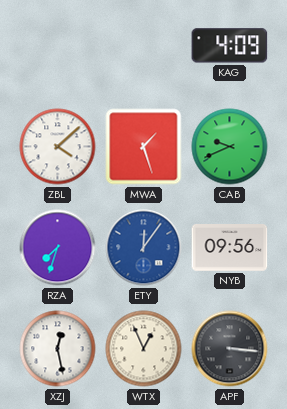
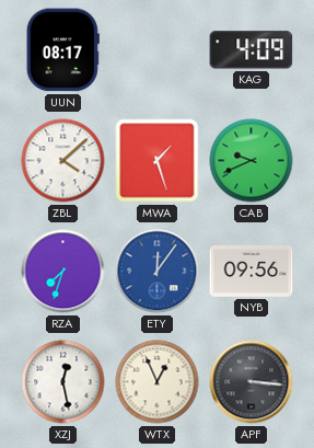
UUN: none -> 08:17
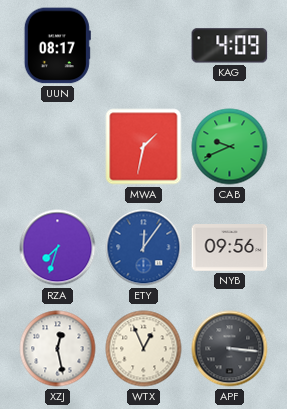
ZBL: 4:08 -> none
MWA: 1:27 -> 1:32
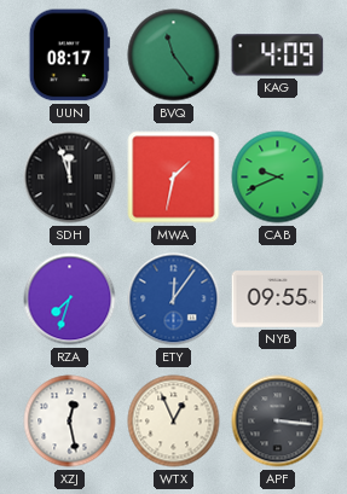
BVQ: none -> 11:24
SDH: none -> 11:57
NYB: 09:56 -> 09:55
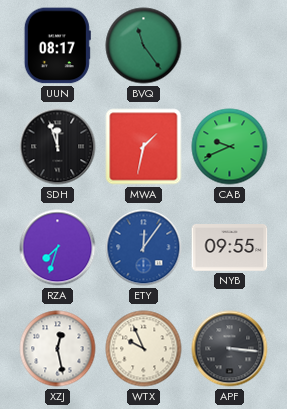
KAG: 4:09 -> none
WTX: 12:56 -> 9:56
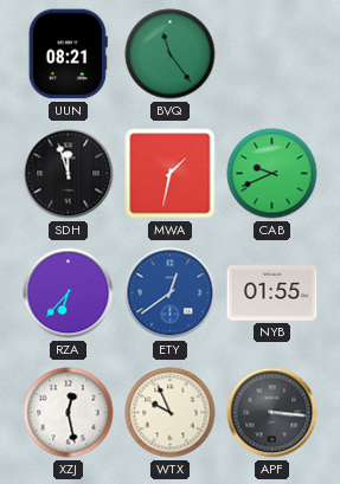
UUN: 08:17 -> 08:21
RZA: 7:33 -> 6:37
ETY: 12:06 -> 12:39
NYB: 09:55 -> 01:55
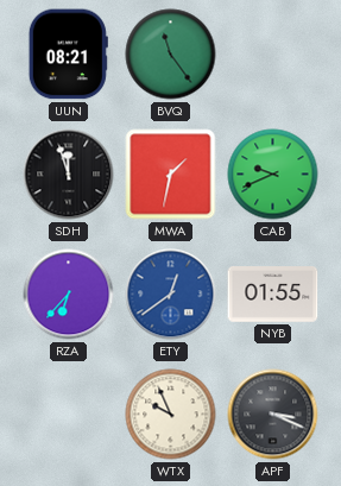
XZJ: 12:28 -> none
APF: 3:16 -> 3:19
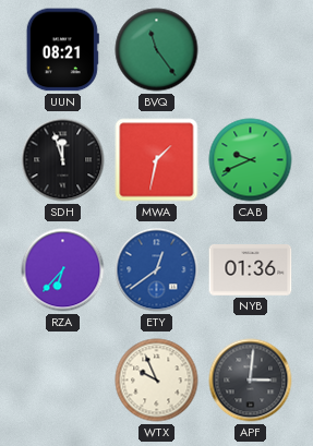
NYB: 01:55 -> 01:36
APF: 3:19 -> 3:01
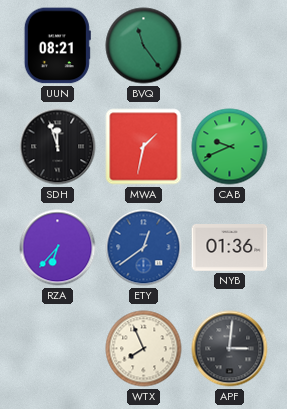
WTX: 9:56 -> 7:56
